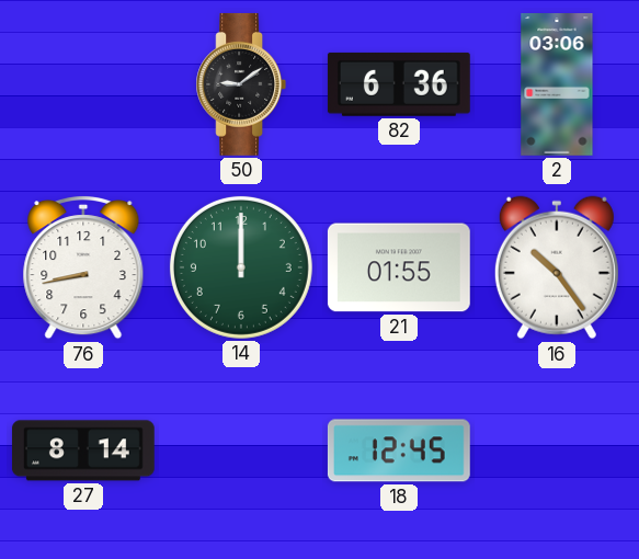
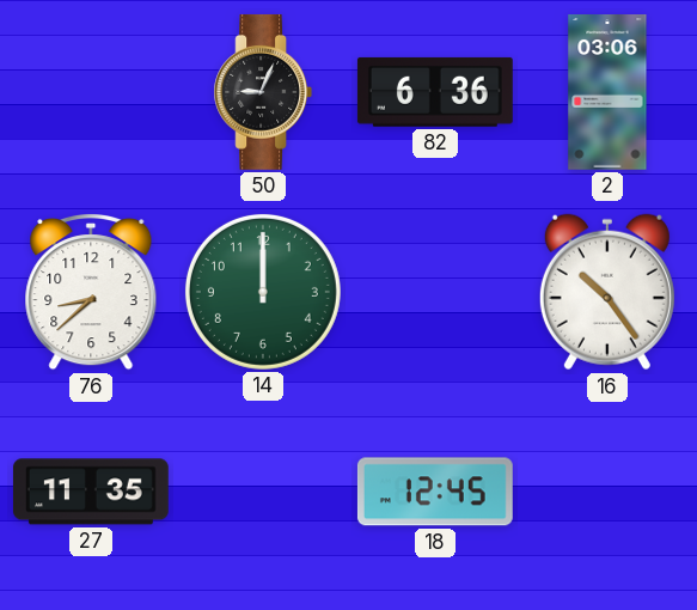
50: 9:09 -> 9:04
76: 8:43 -> 8:38
21: 01:55 -> none
27: 8:14 -> 11:35
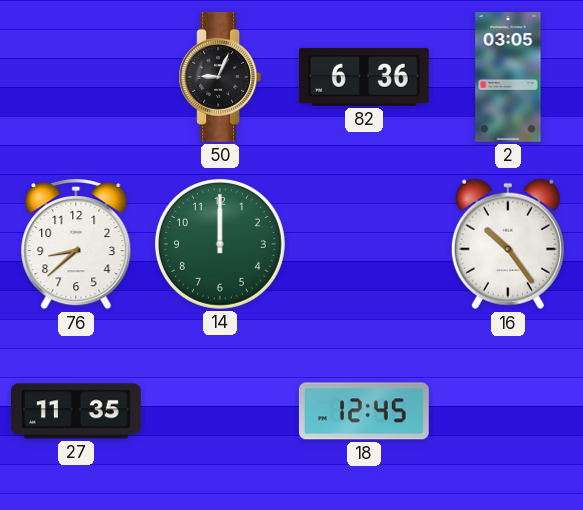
2: 03:06 -> 03:05
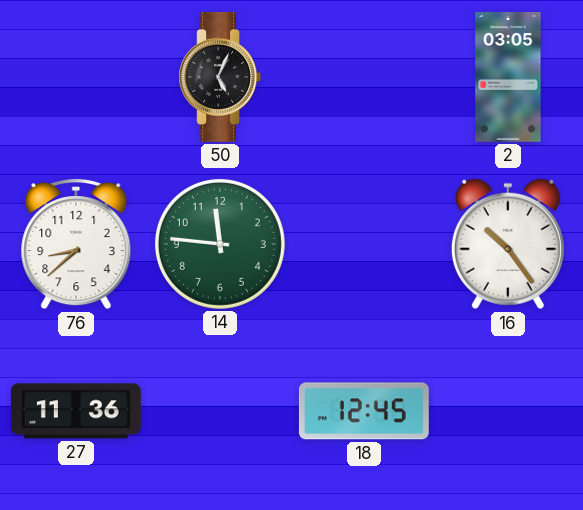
50: 9:04 -> 5:04
82: 6:36 -> none
14: 12:00 -> 11:46
27: 11:35 -> 11:36
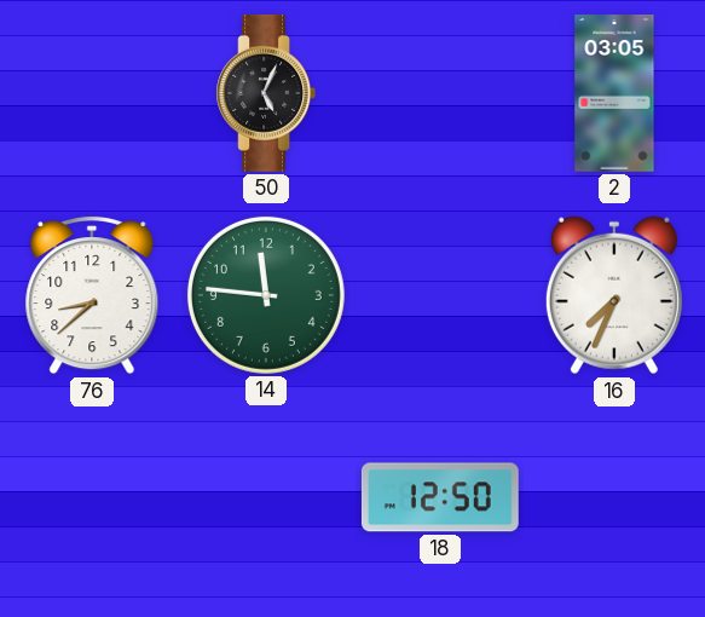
16: 10:24 -> 7:34
27: 11:36 -> none
18: 12:45 -> 12:50
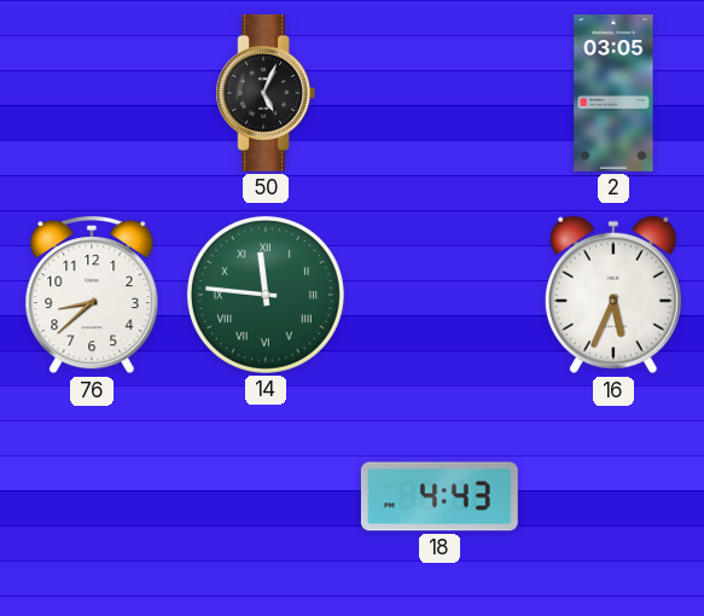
14 numerals: Arabic -> Roman
16: 7:34 -> 5:34
18: 12:50 -> 4:43
